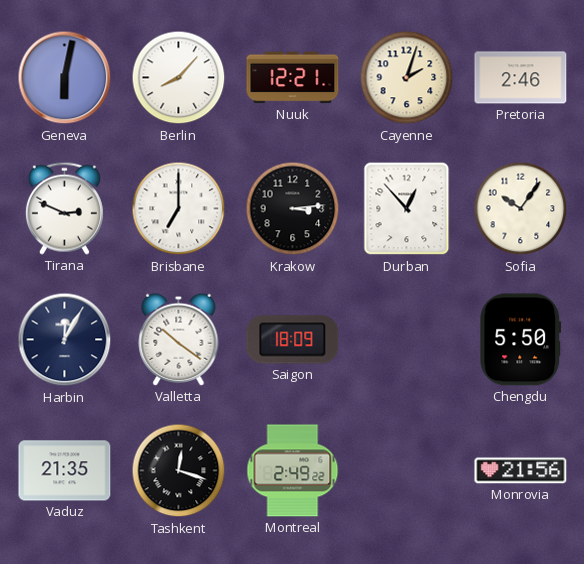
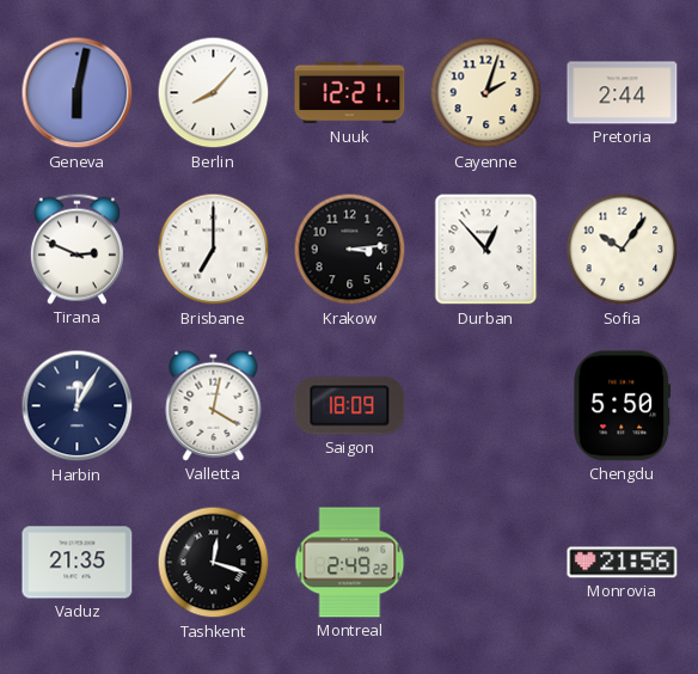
Pretoria: 2:46 -> 2:44
Valletta: 10:21 -> 4:02
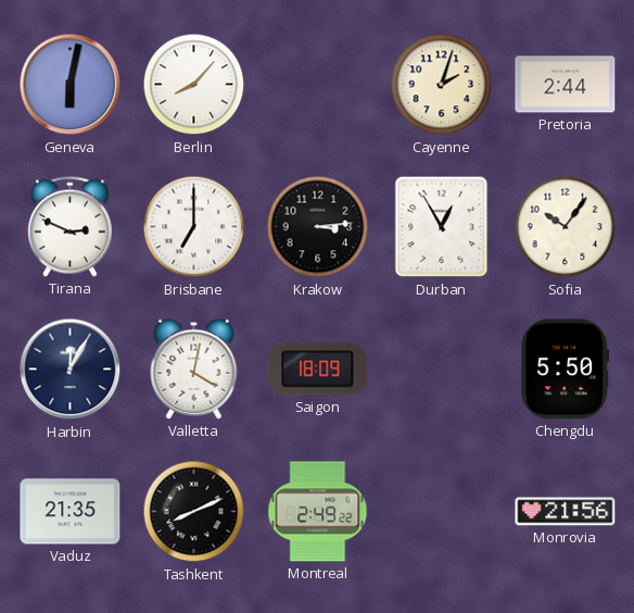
Nuuk: 12:21 -> none
Durban: 12:53 -> 12:55
Tashkent: 12:18 -> 8:11
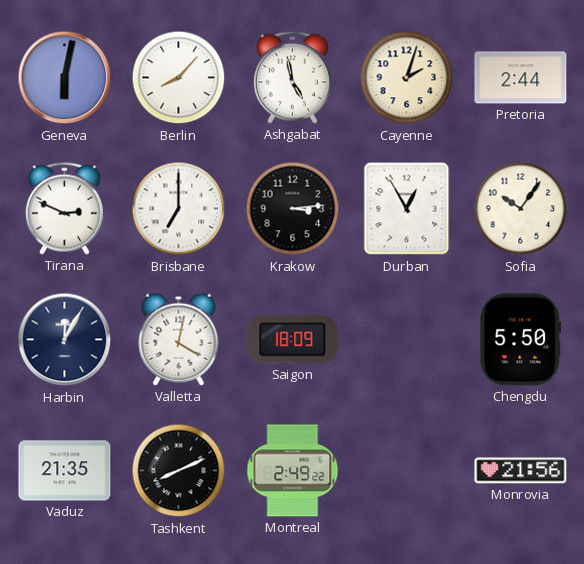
Ashgabat: none -> 4:58
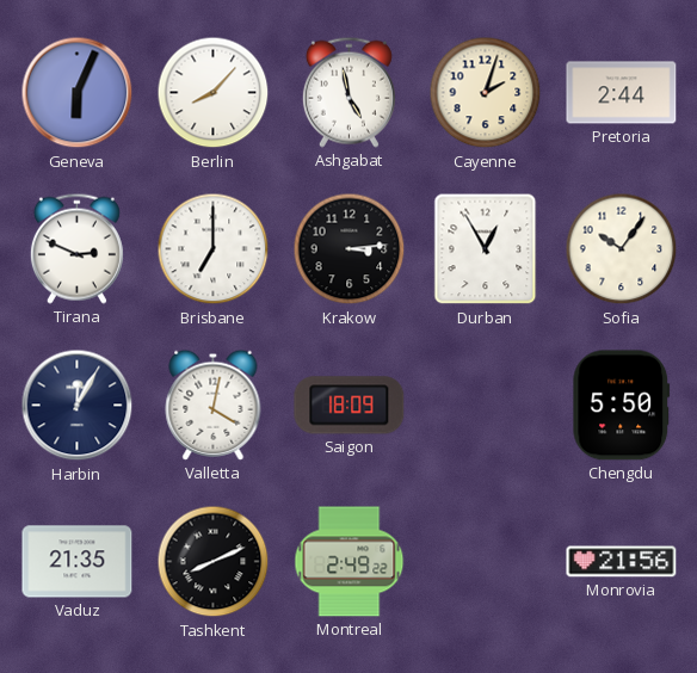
Geneva: 6:02 -> 6:04
